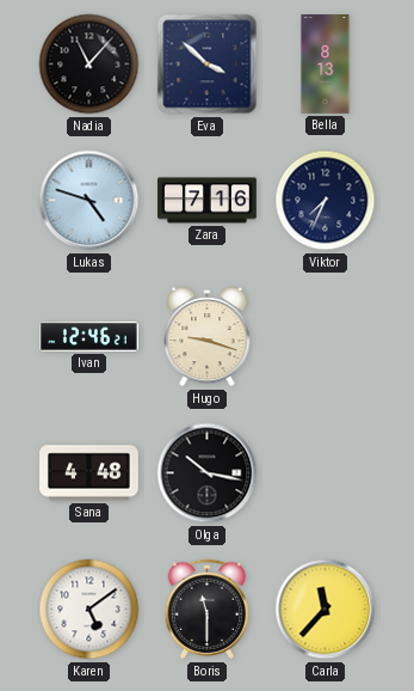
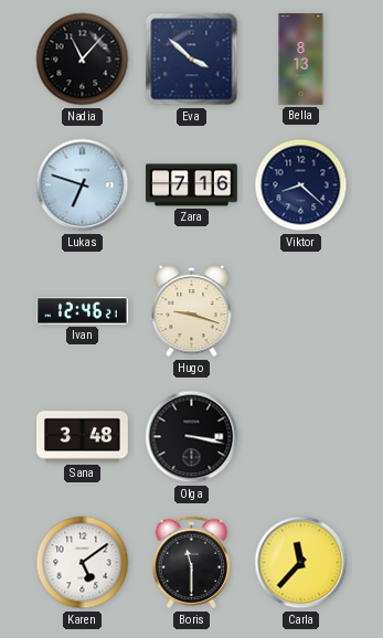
Lukas: 4:48 -> 6:48
Viktor: 7:34 -> 8:22
Sana: 4:48 -> 3:48
Olga: 10:17 -> 3:17
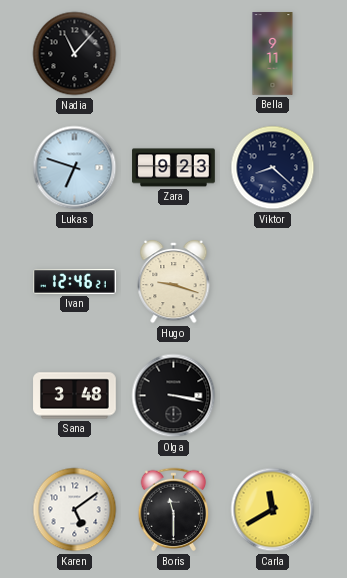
Eva: 3:52 -> none
Bella: 8:13 -> 9:11
Zara: 7:16 -> 9:23
Carla: 11:37 -> 11:40
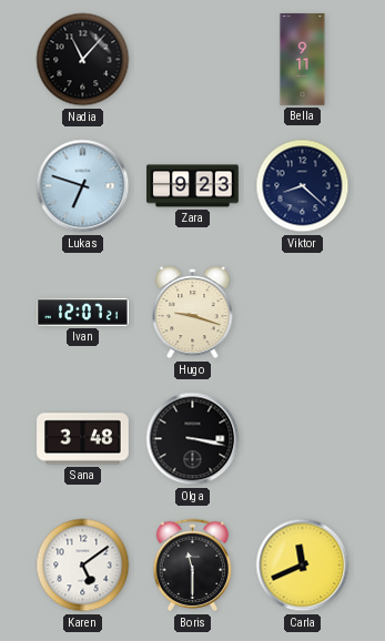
Ivan: 12:46 -> 12:07
Carla: 11:40 -> 11:41
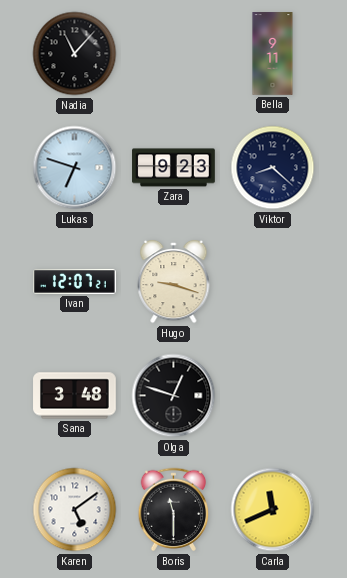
Olga: 3:17 -> 12:48
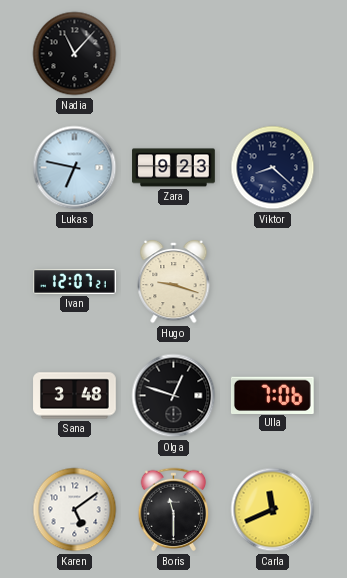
Bella: 9:11 -> none
Lukas: 6:48 -> 6:47
Ulla: none -> 7:06
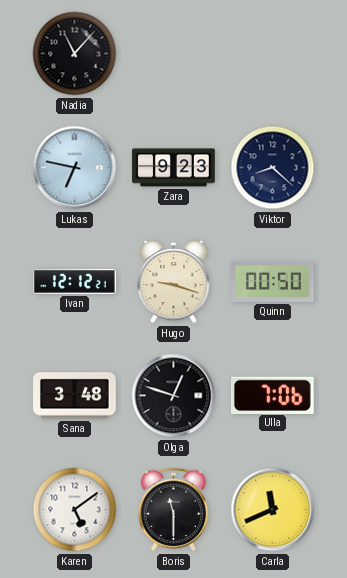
Ivan: 12:07 -> 12:12
Quinn: none -> 00:50
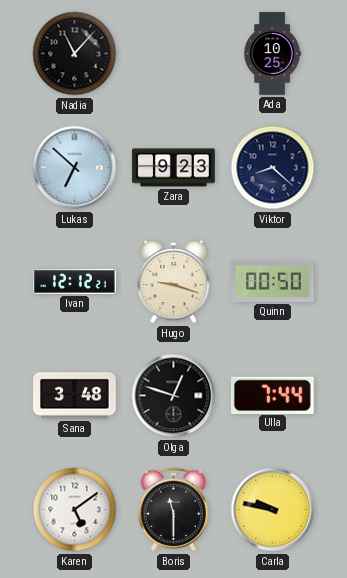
Ada: none -> 10:25
Lukas: 6:47 -> 6:52
Ulla: 7:06 -> 7:44
Carla: 11:41 -> 9:47
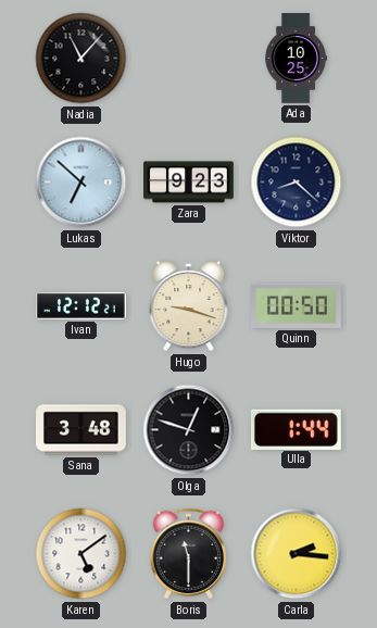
Ulla: 7:44 -> 1:44
Carla: 9:47 -> 2:16
